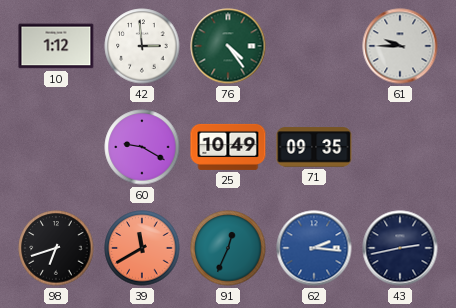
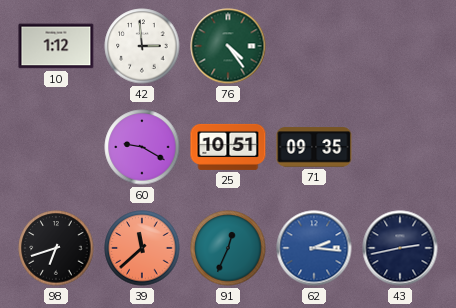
61: 9:45 -> none
25: 10:49 -> 10:51
39: 11:40 -> 11:38
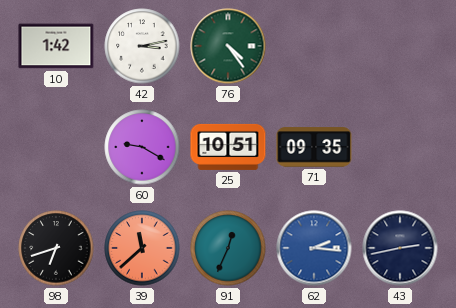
10: 1:12 -> 1:42
42: 2:59 -> 3:13
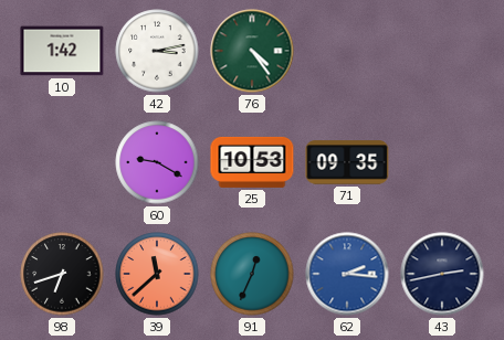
25: 10:51 -> 10:53
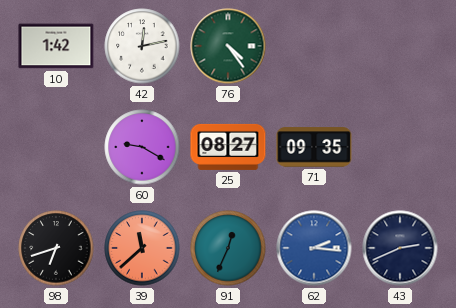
42: 3:13 -> 12:13
25: 10:53 -> 08:27
43: 2:43 -> 2:41
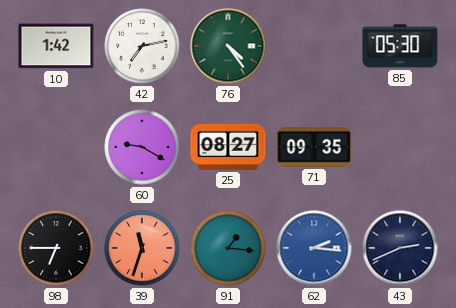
42: 12:13 -> 7:13
85: none -> 05:30
98: 6:42 -> 6:45
39: 11:38 -> 11:33
91: 12:34 -> 1:16
